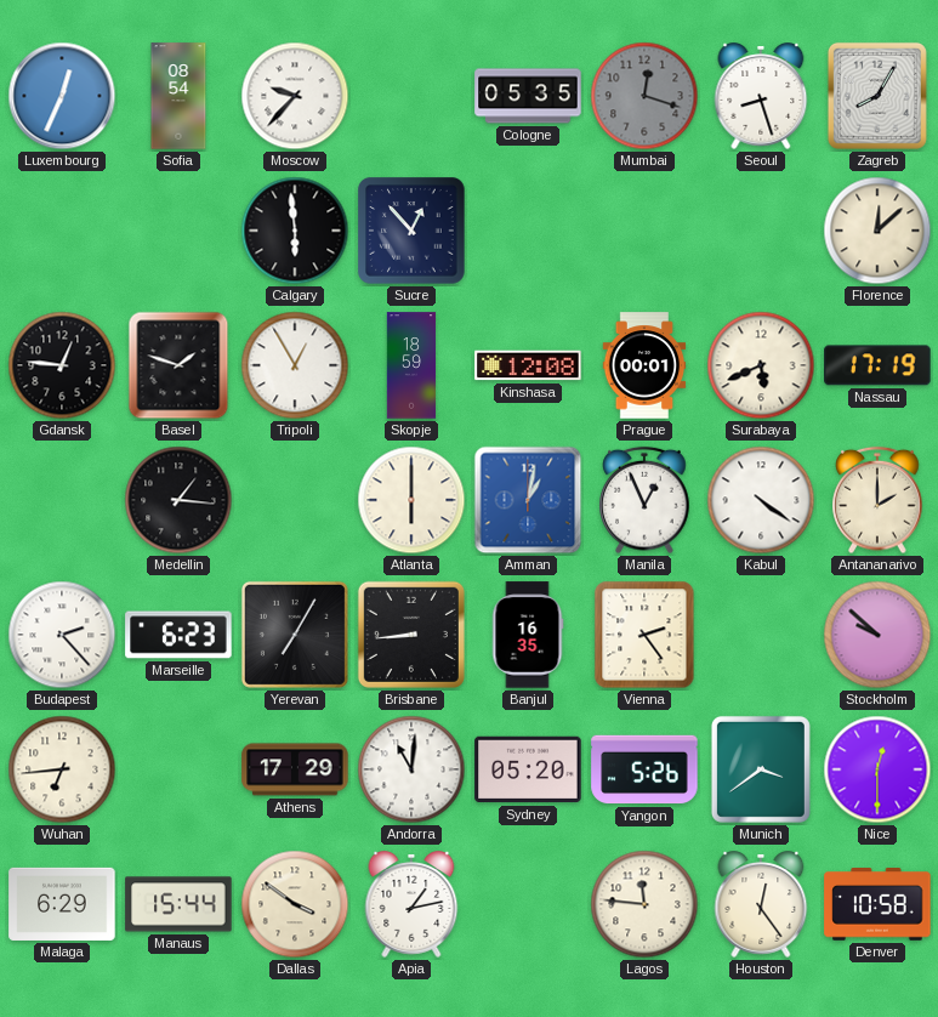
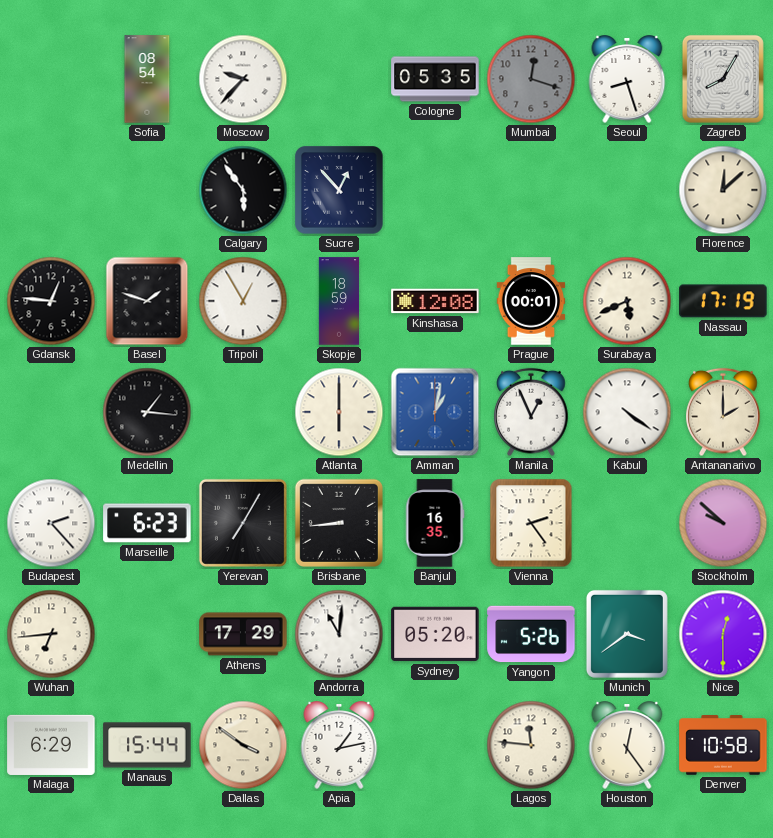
Luxembourg: 12:34 -> none
Calgary: 5:59 -> 5:54
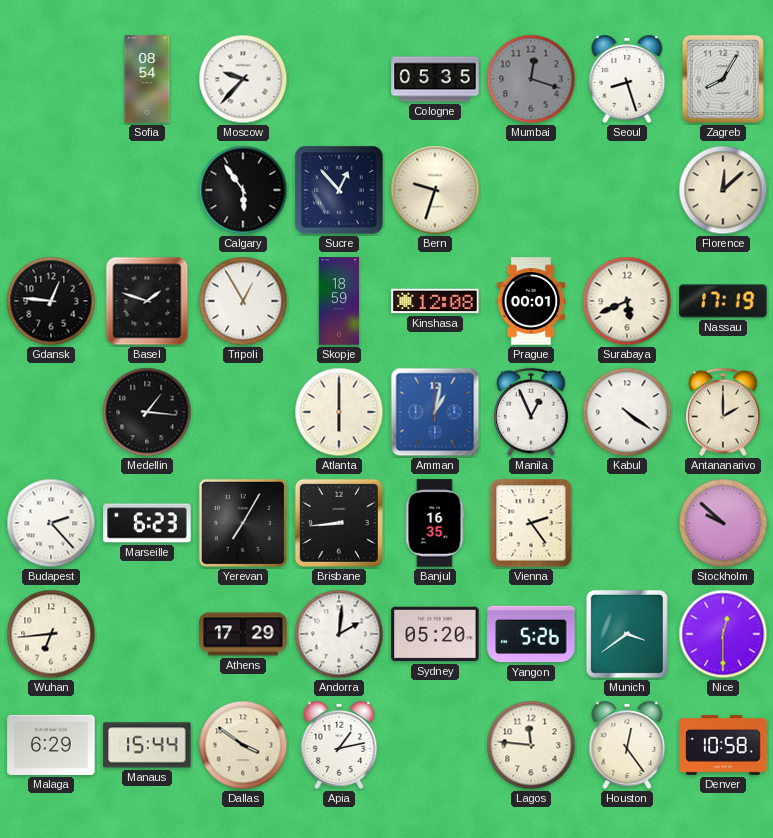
Bern: none -> 9:33
Andorra: 11:01 -> 2:01
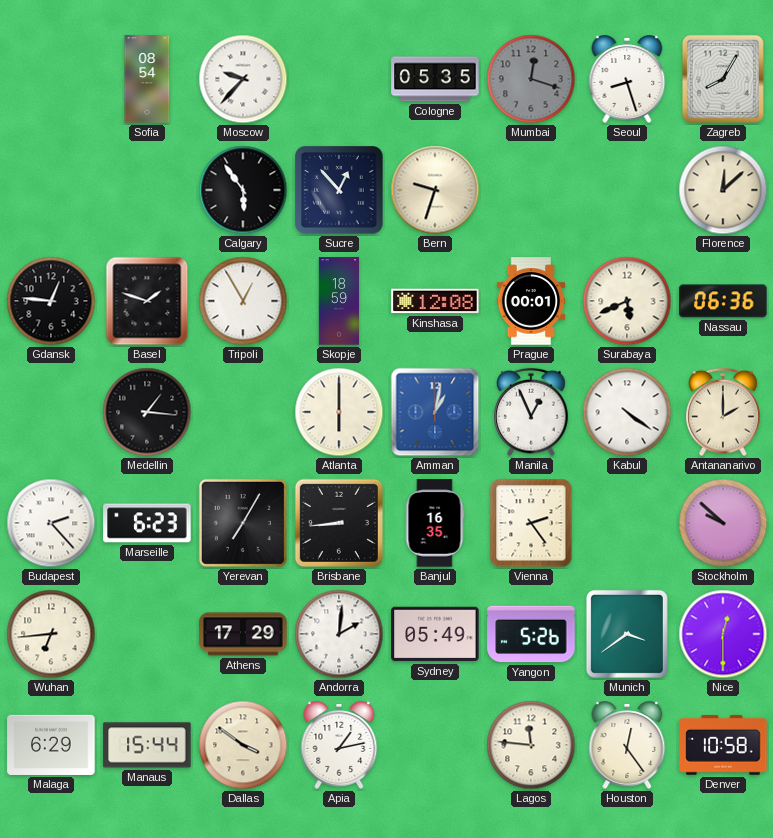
Nassau: 17:19 -> 06:36
Sydney: 05:20 -> 05:49
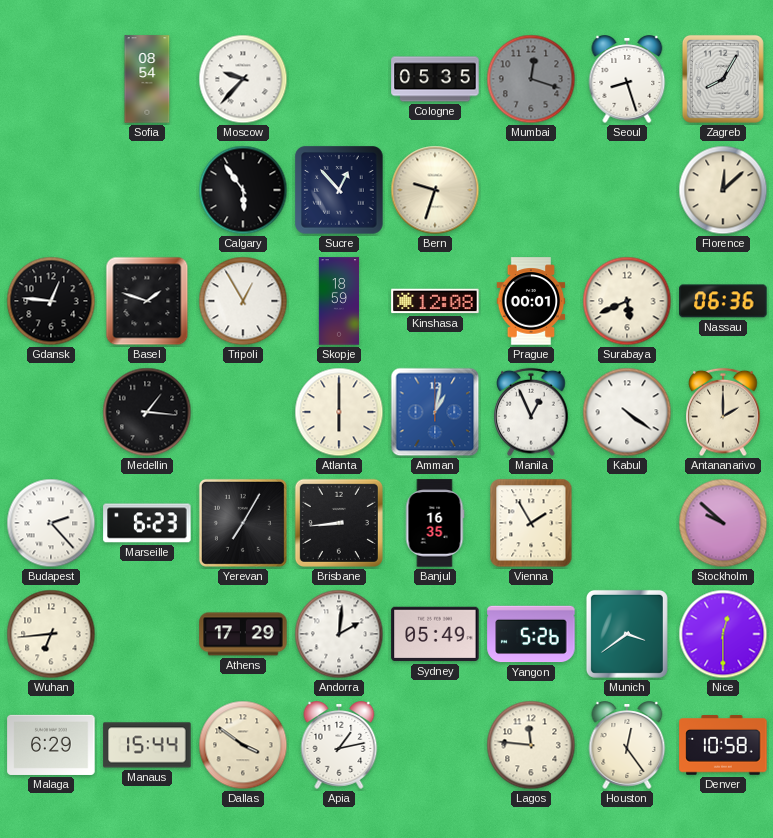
Vienna: 2:24 -> 1:55
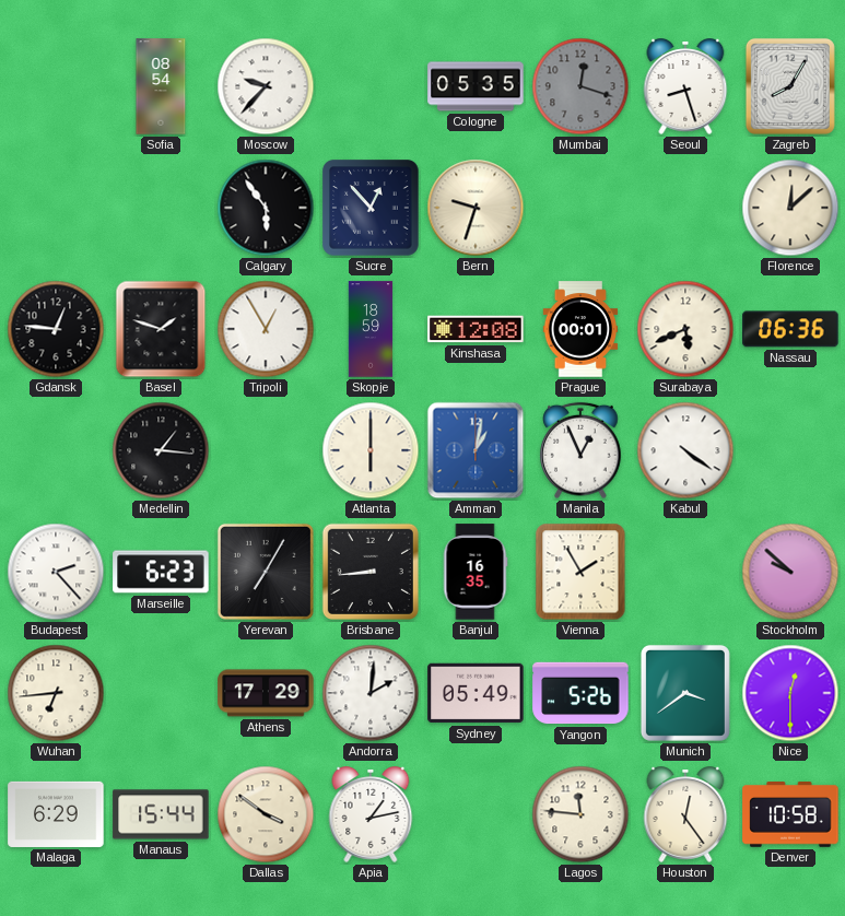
Antananarivo: 2:00 -> none
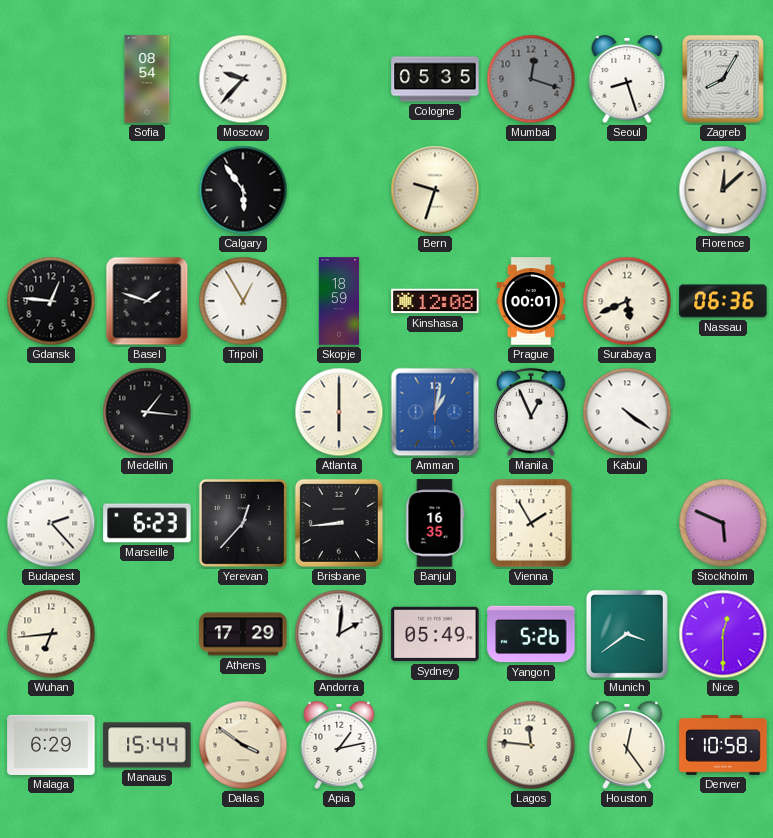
Sucre: 12:53 -> none
Yerevan: 7:05 -> 12:37
Stockholm: 9:52 -> 5:49
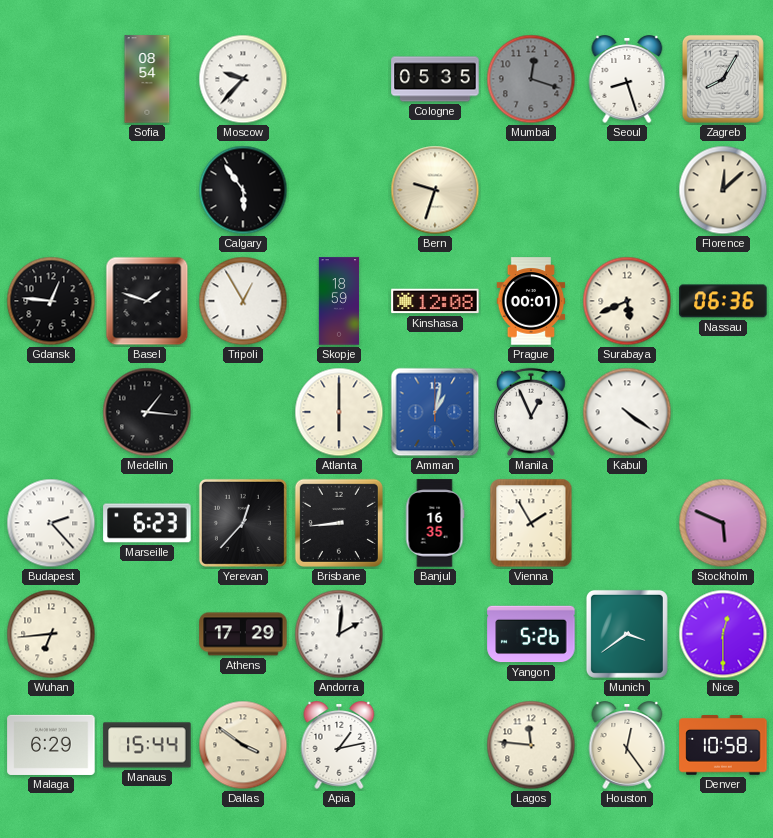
Sydney: 05:49 -> none
